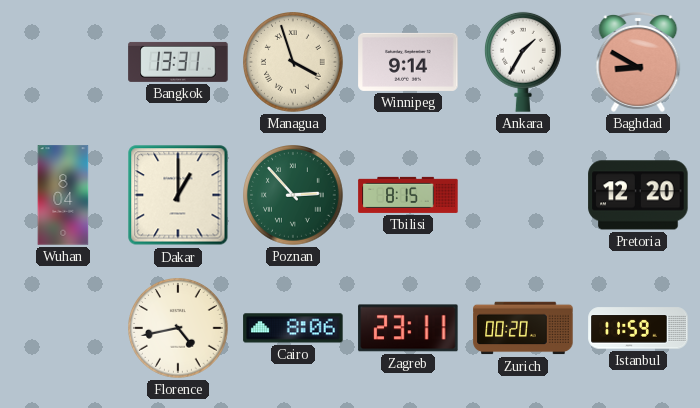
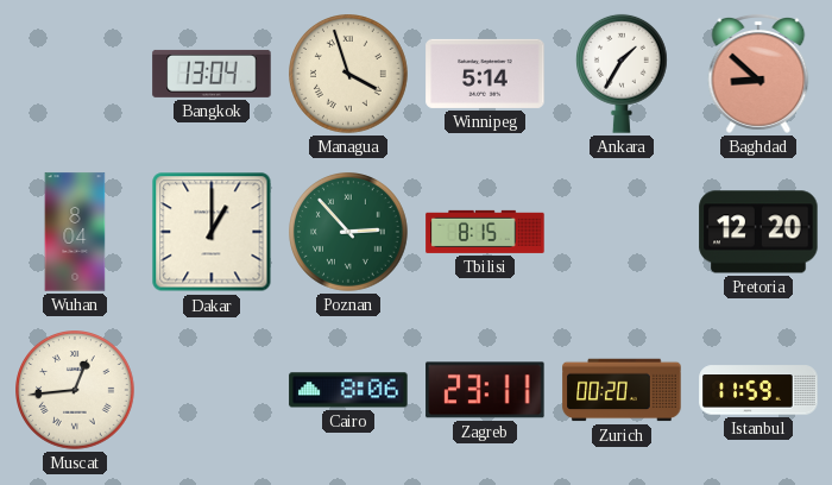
Bangkok: 13:31 -> 13:04
Winnipeg: 9:14 -> 5:14
Baghdad: 8:50 -> 8:52
Muscat: none -> 12:44
Florence: 4:43 -> none
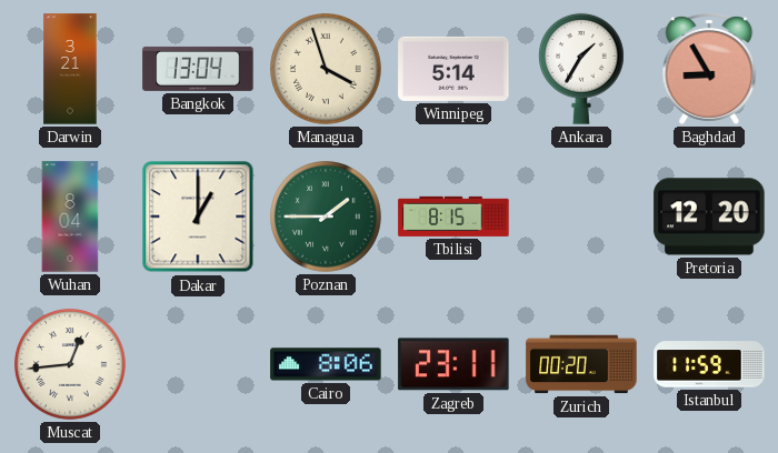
Darwin: none -> 3:21
Baghdad: 8:52 -> 8:55
Poznan: 2:53 -> 1:45
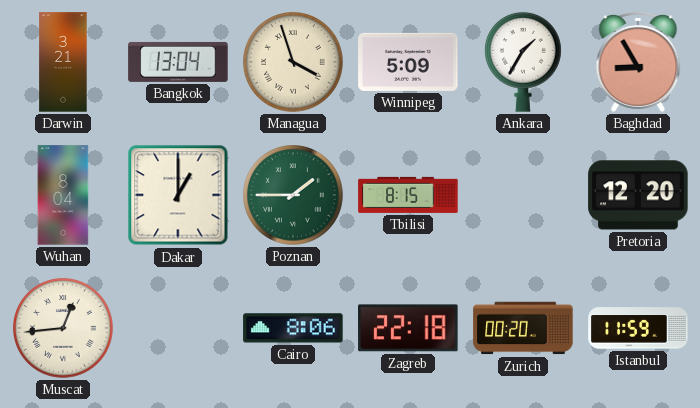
Winnipeg: 5:14 -> 5:09
Zagreb: 23:11 -> 22:18
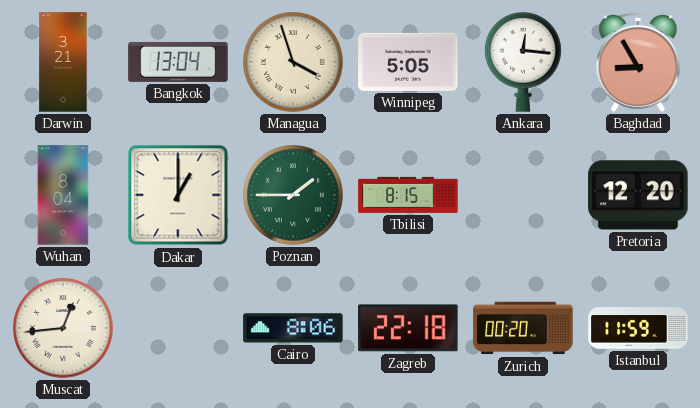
Winnipeg: 5:09 -> 5:05
Ankara: 1:35 -> 12:16
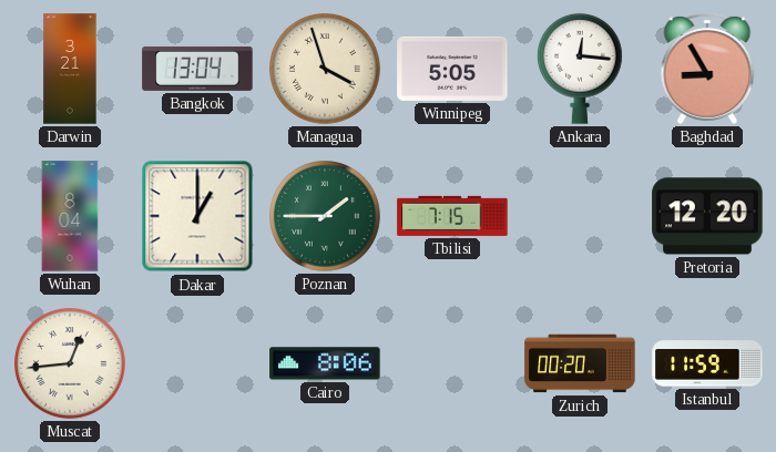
Tbilisi: 8:15 -> 7:15
Zagreb: 22:18 -> none
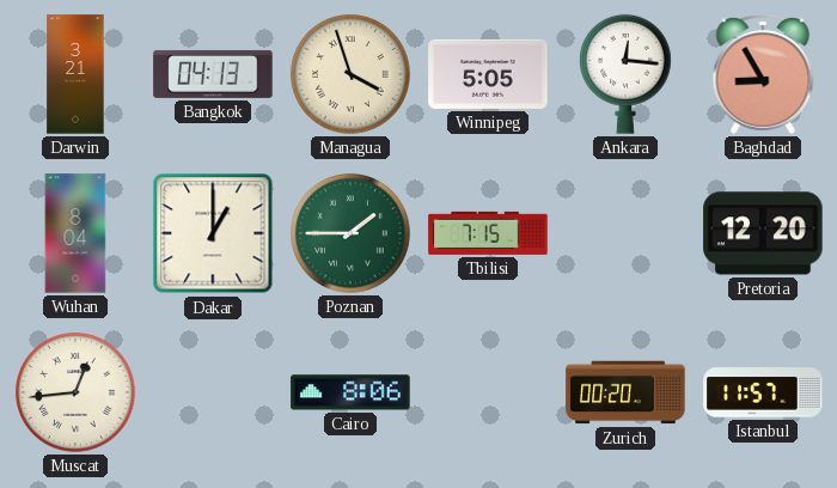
Bangkok: 13:04 -> 04:13
Istanbul: 11:59 -> 11:57
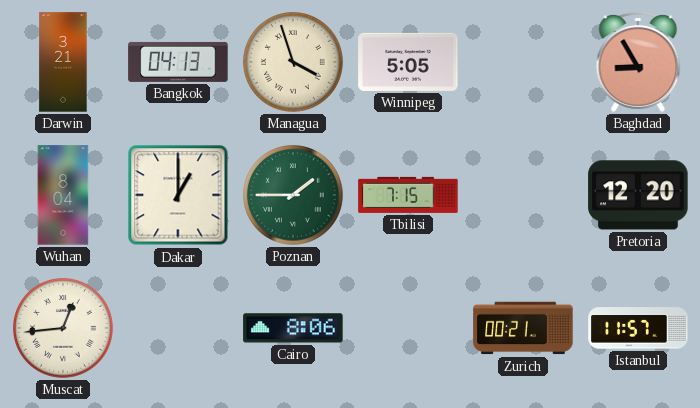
Ankara: 12:16 -> none
Zurich: 00:20 -> 00:21
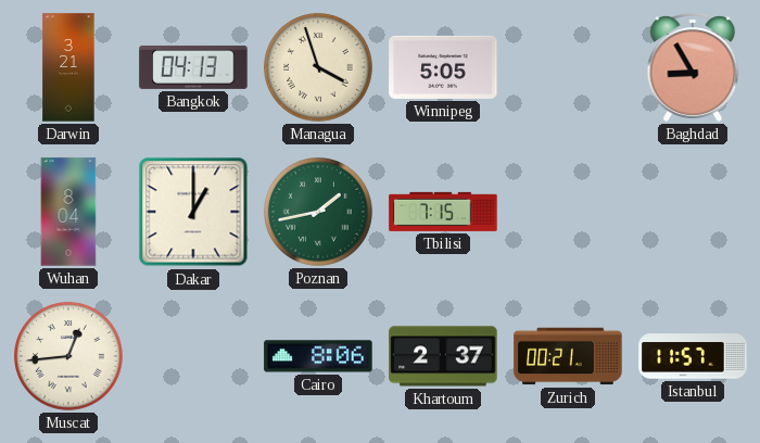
Poznan: 1:45 -> 1:43
Pretoria: 12:20 -> none
Khartoum: none -> 2:37
